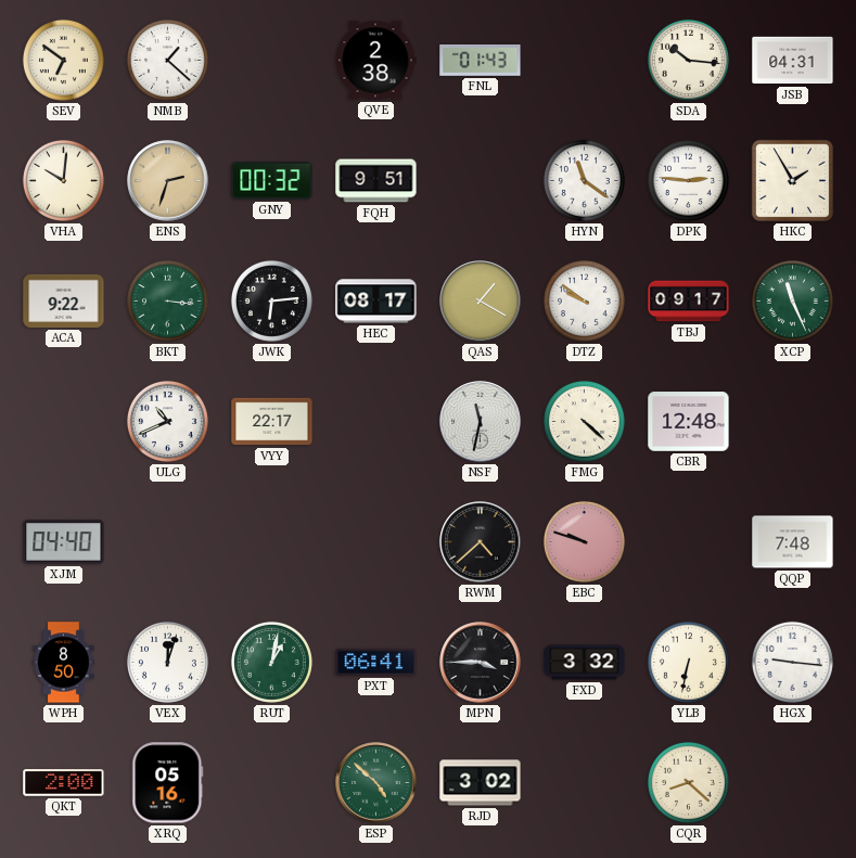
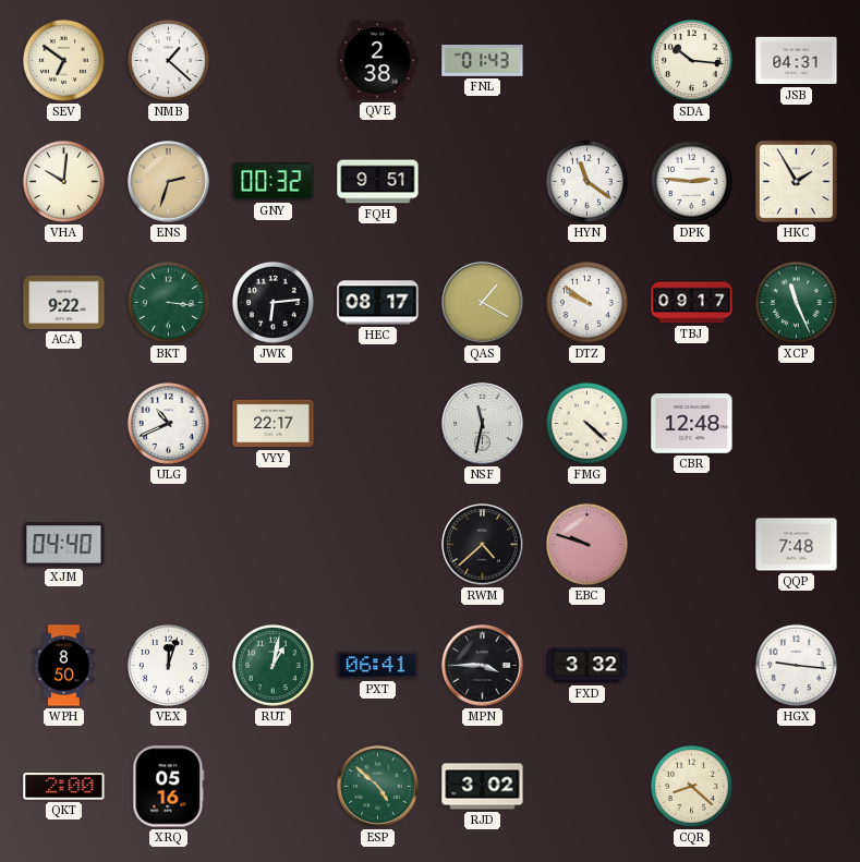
YLB: 6:32 -> none
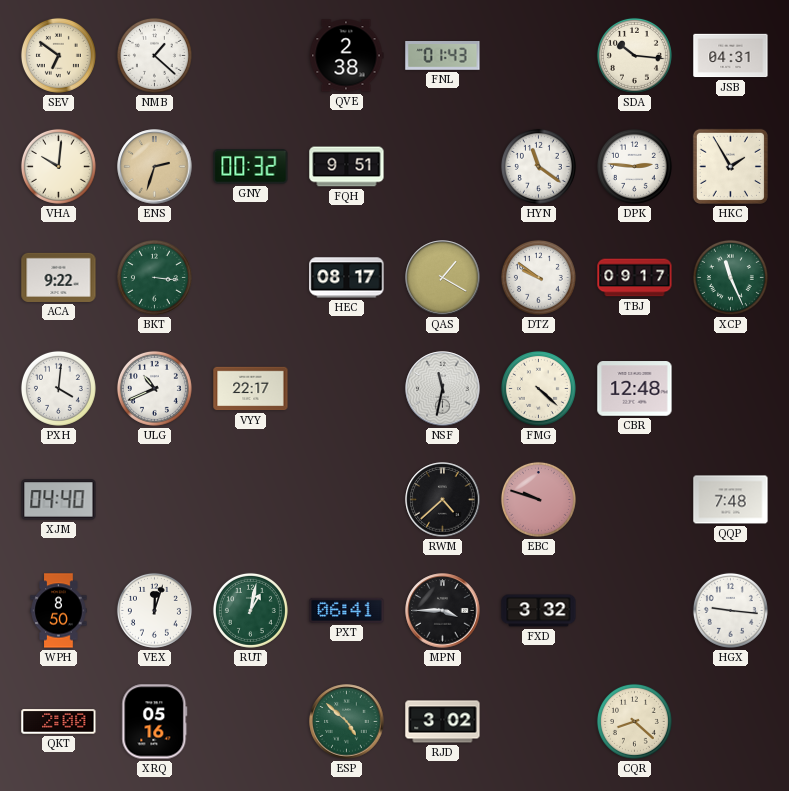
JWK: 6:14 -> none
PXH: none -> 4:01
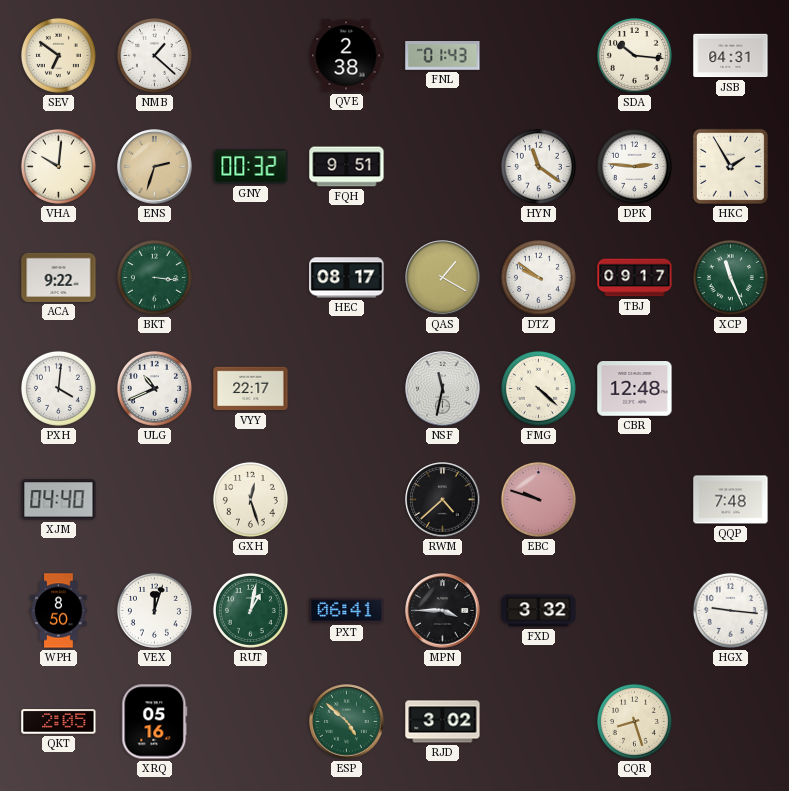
GXH: none -> 12:27
QKT: 2:00 -> 2:05
CQR: 8:22 -> 8:27
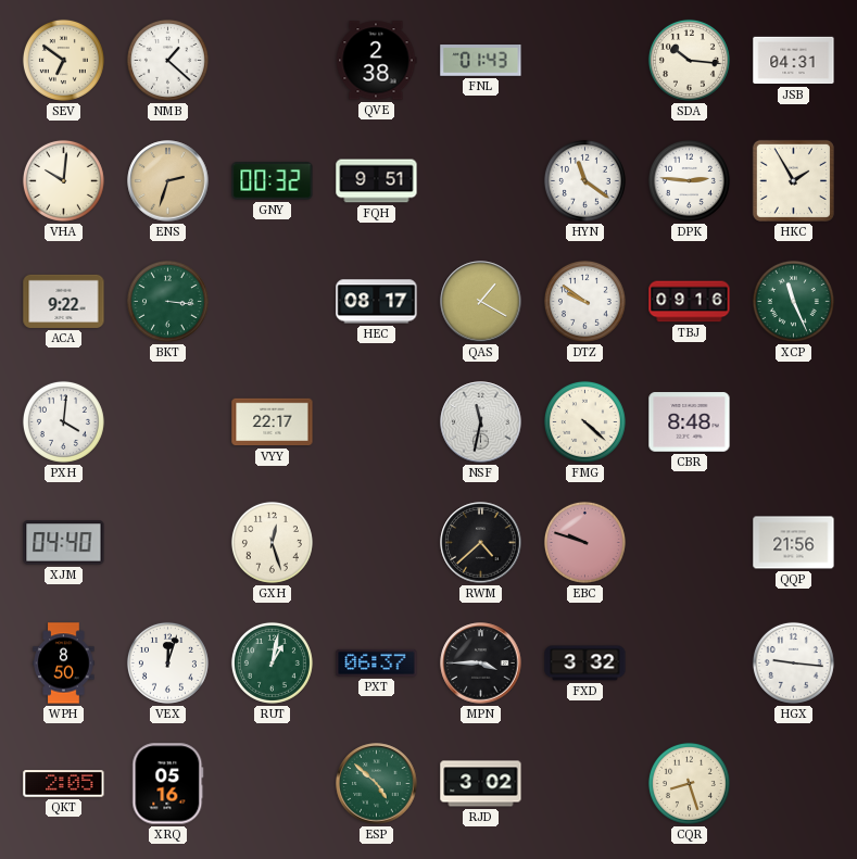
TBJ: 09:17 -> 09:16
ULG: 10:41 -> none
CBR: 12:48 -> 8:48
QQP: 7:48 -> 21:56
PXT: 06:41 -> 06:37
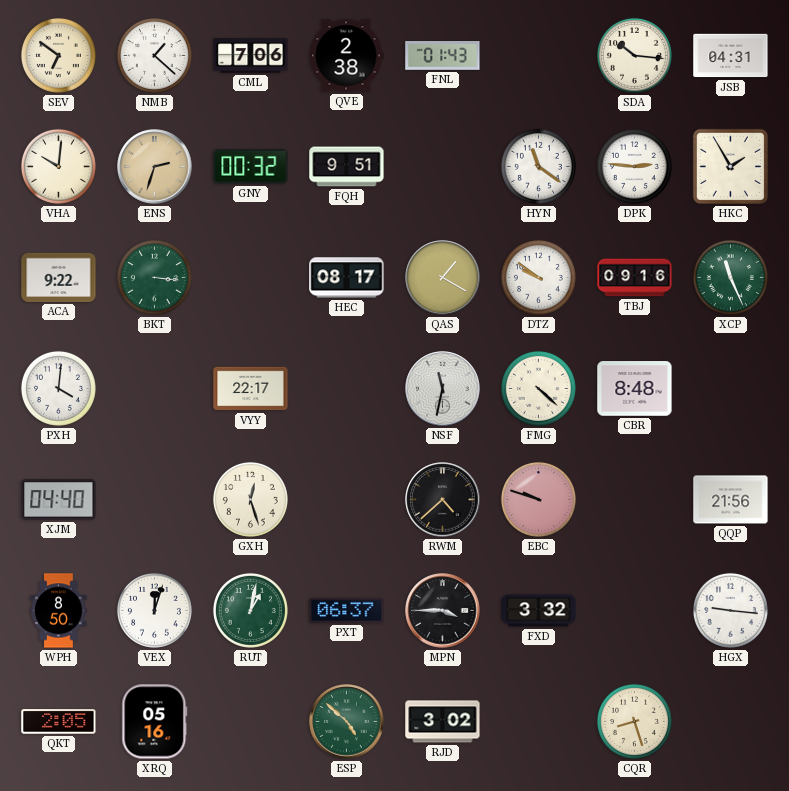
CML: none -> 7:06
